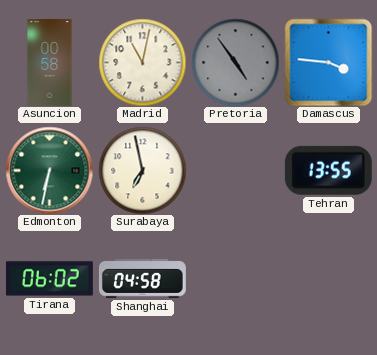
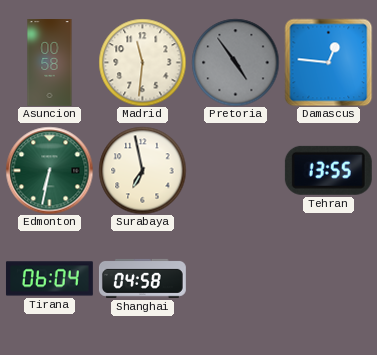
Madrid: 11:02 -> 11:31
Damascus: 3:46 -> 12:46
Tirana: 06:02 -> 06:04
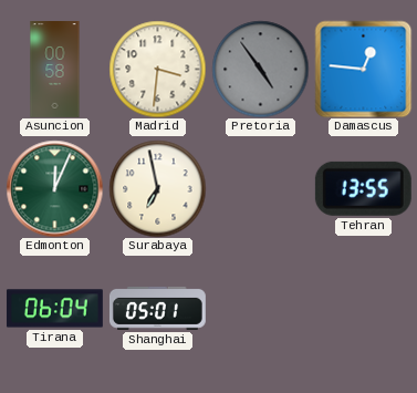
Madrid: 11:31 -> 3:31
Edmonton: 6:32 -> 12:04
Shanghai: 04:58 -> 05:01
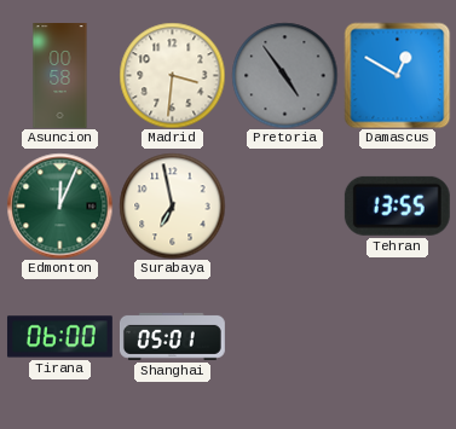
Damascus: 12:46 -> 12:50
Tirana: 06:04 -> 06:00
